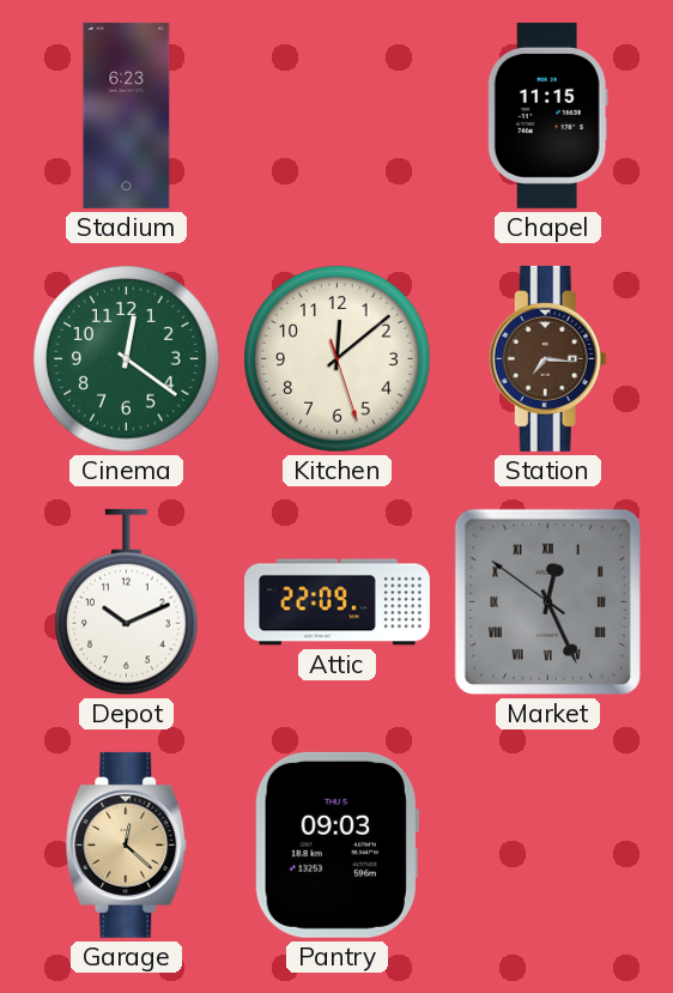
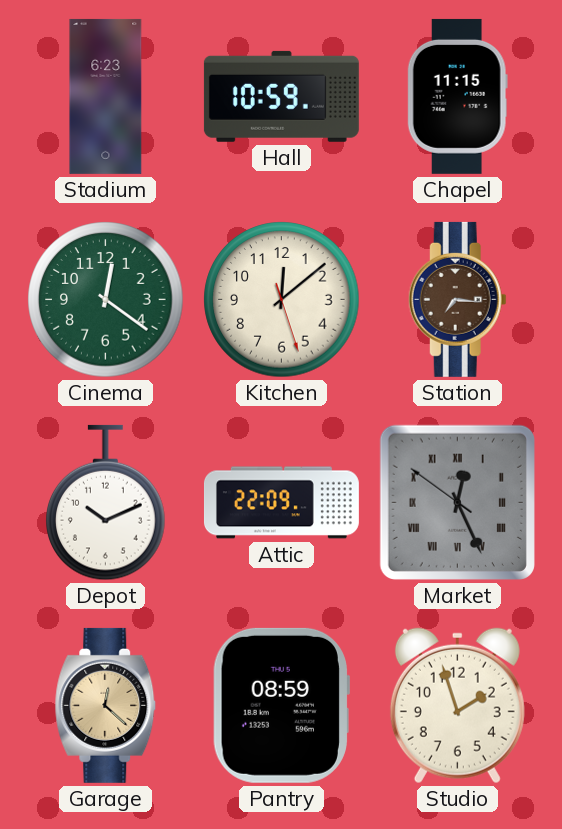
Hall: none -> 10:59
Pantry: 09:03 -> 08:59
Studio: none -> 1:57
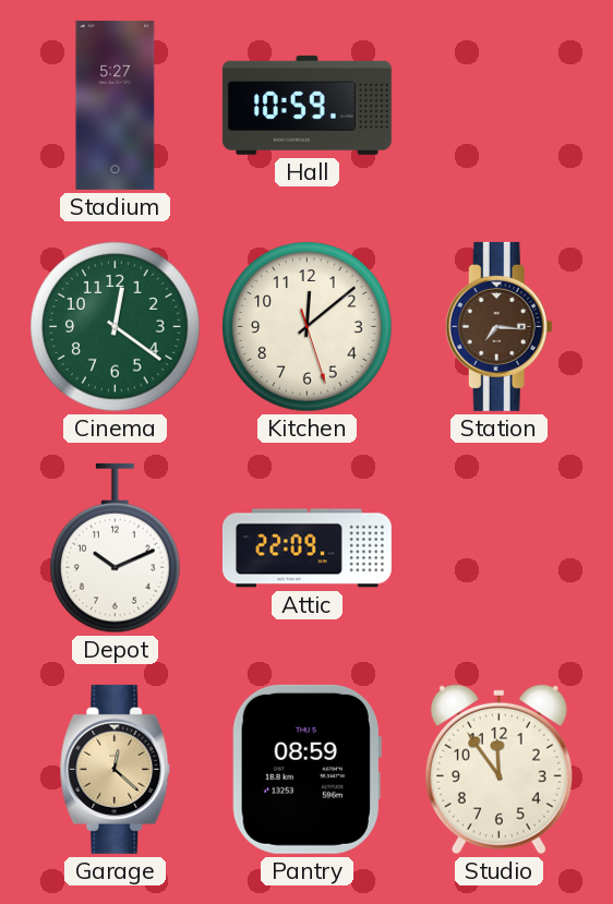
Stadium: 6:23 -> 5:27
Chapel: 11:15 -> none
Market: 12:25 -> none
Studio: 1:57 -> 11:54
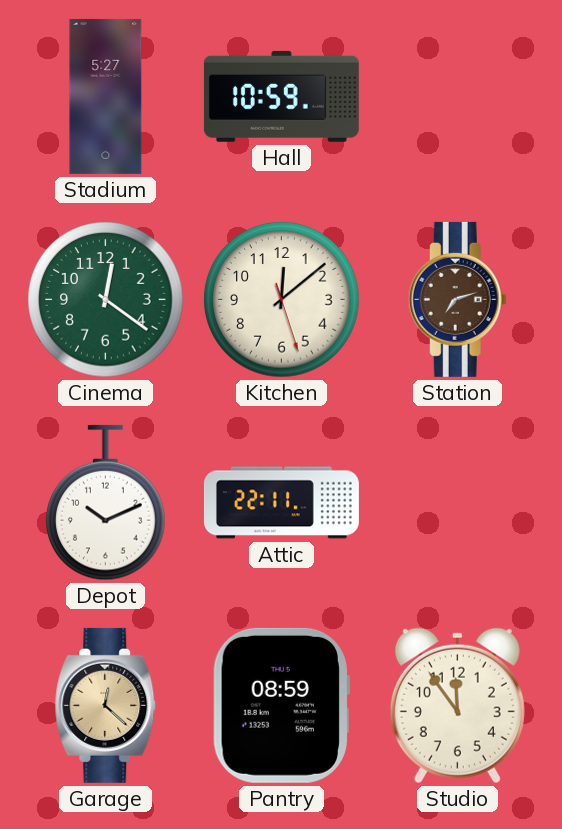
Station: 7:16 -> 7:12
Attic: 22:09 -> 22:11
